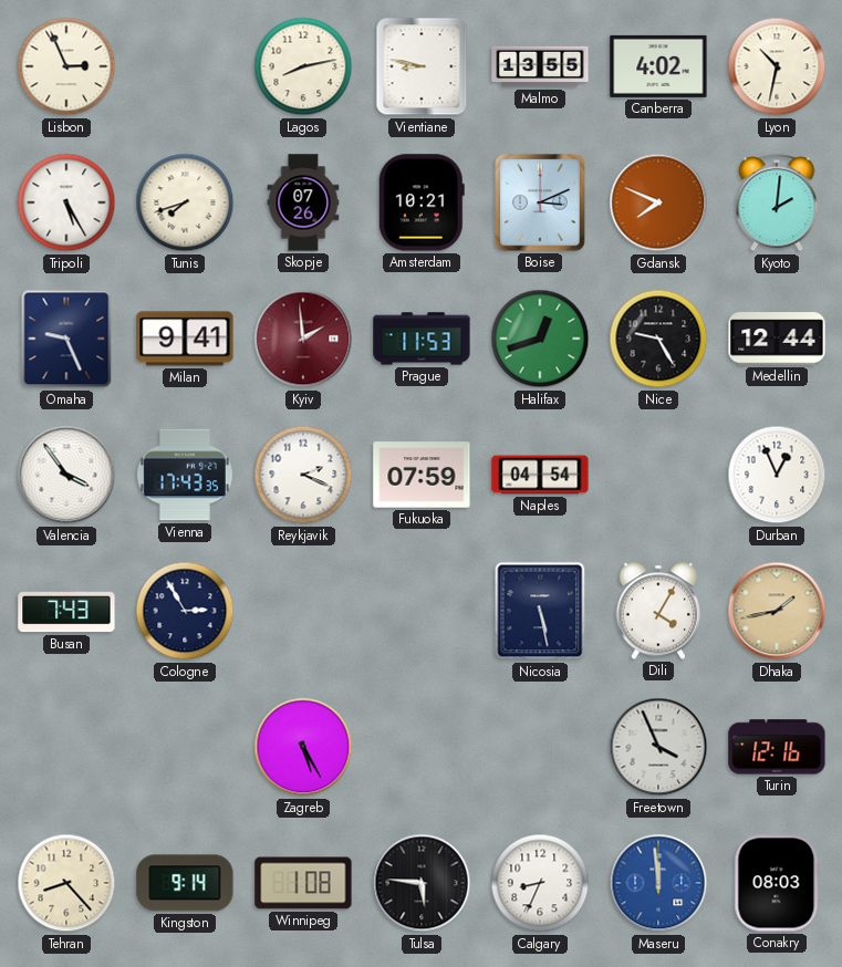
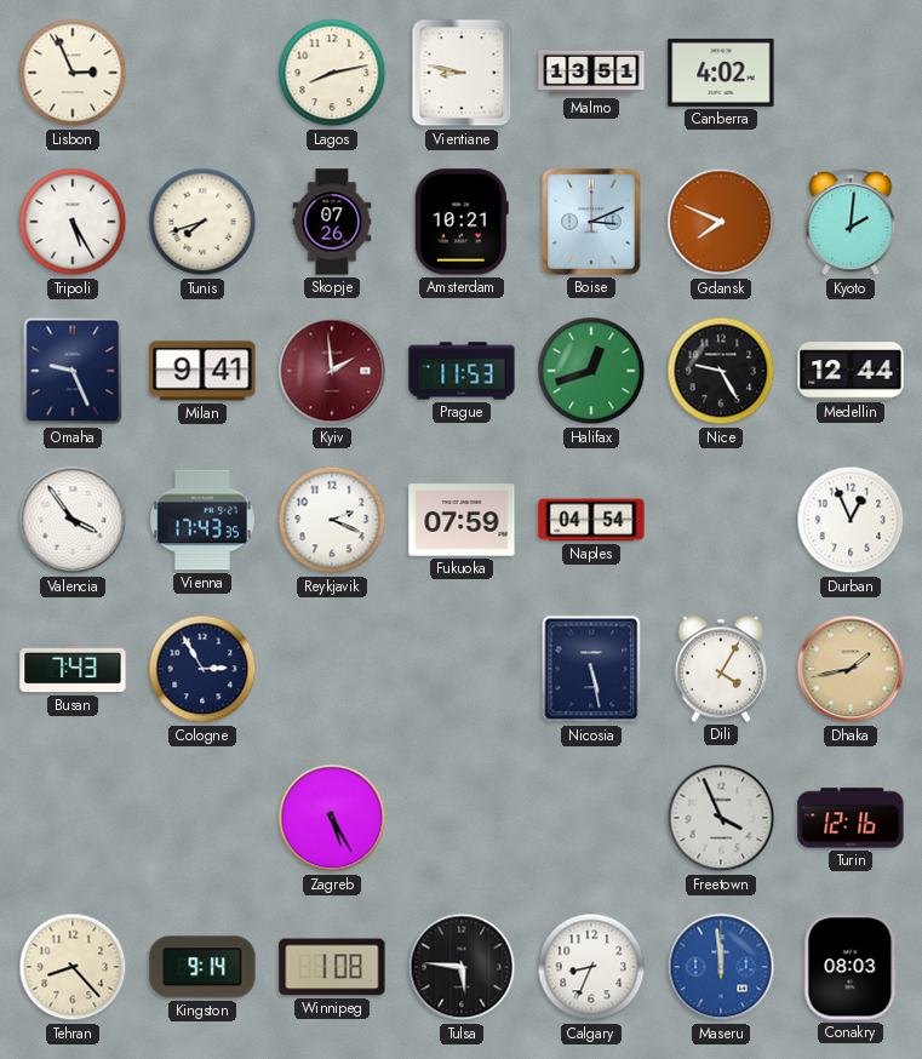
Malmo: 13:55 -> 13:51
Lyon: 10:32 -> none
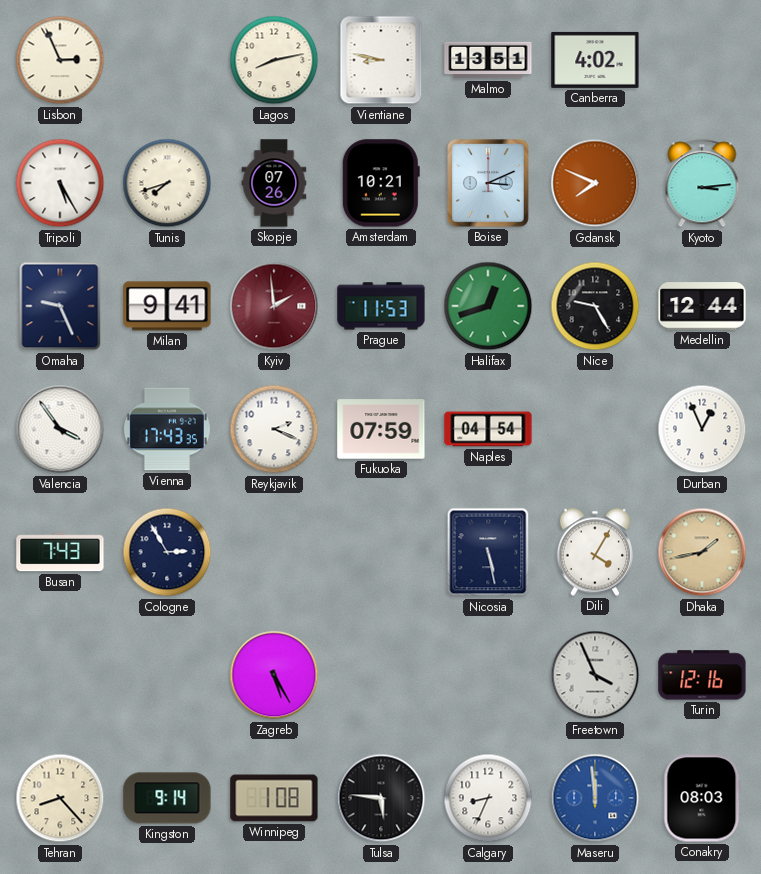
Kyoto: 2:01 -> 3:14
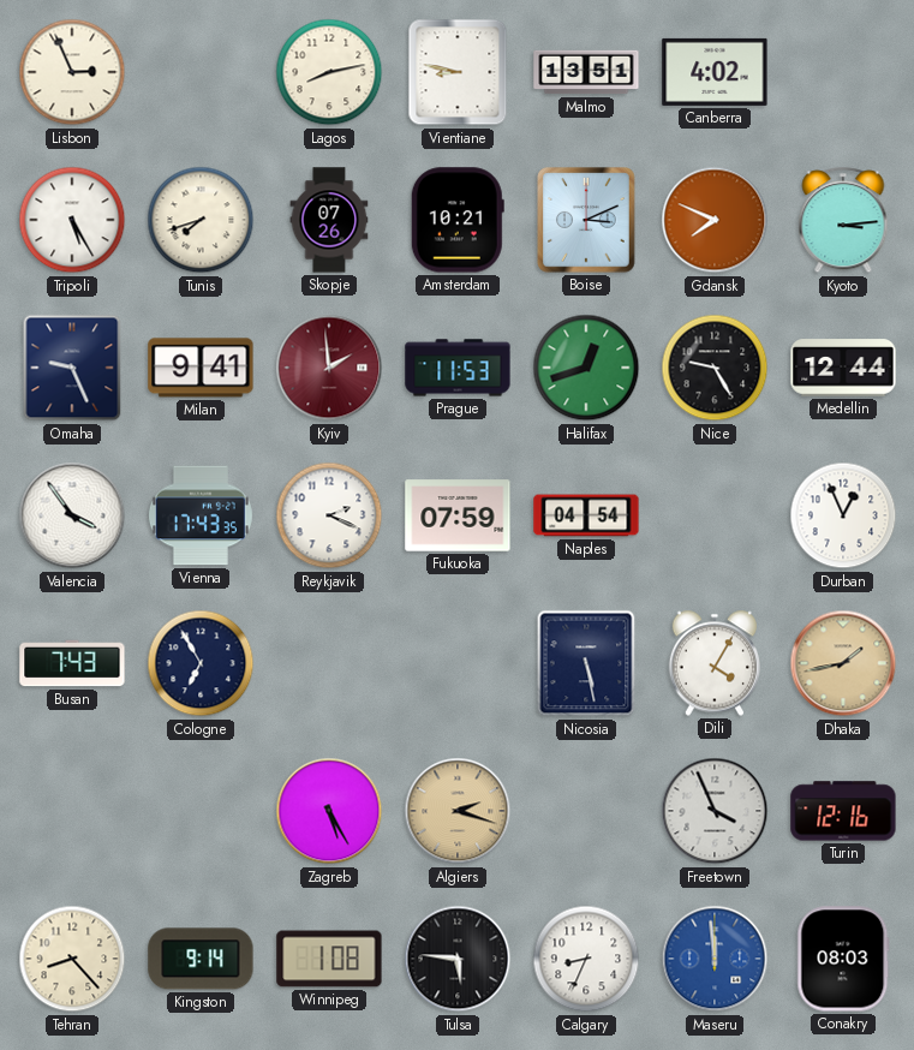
Cologne: 2:55 -> 6:55
Algiers: none -> 2:18
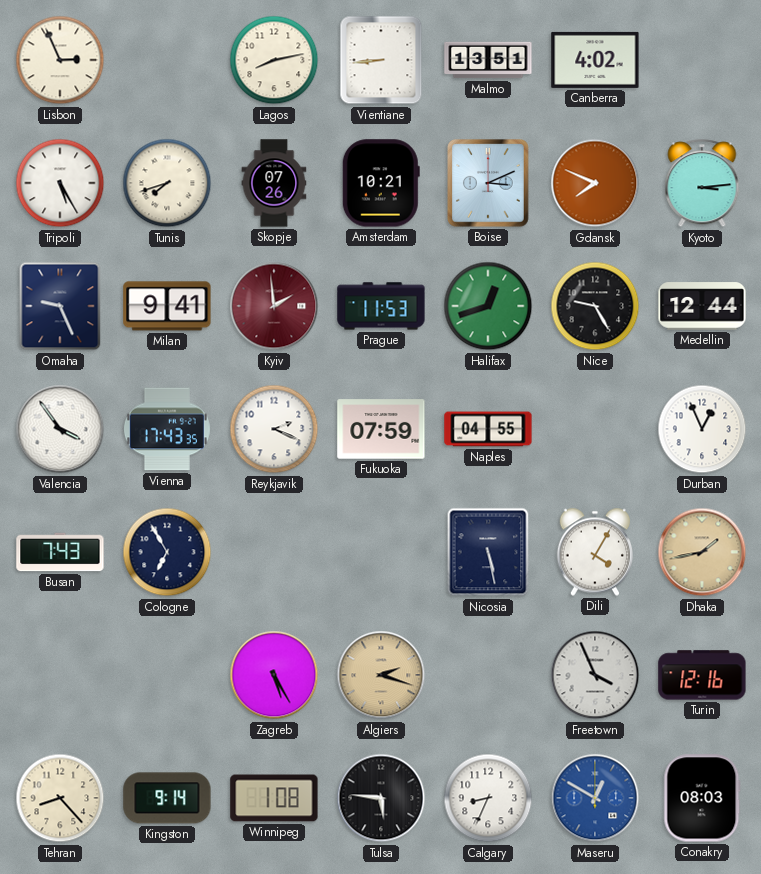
Vientiane: 8:47 -> 8:44
Naples: 04:54 -> 04:55
Maseru: 11:59 -> 12:50
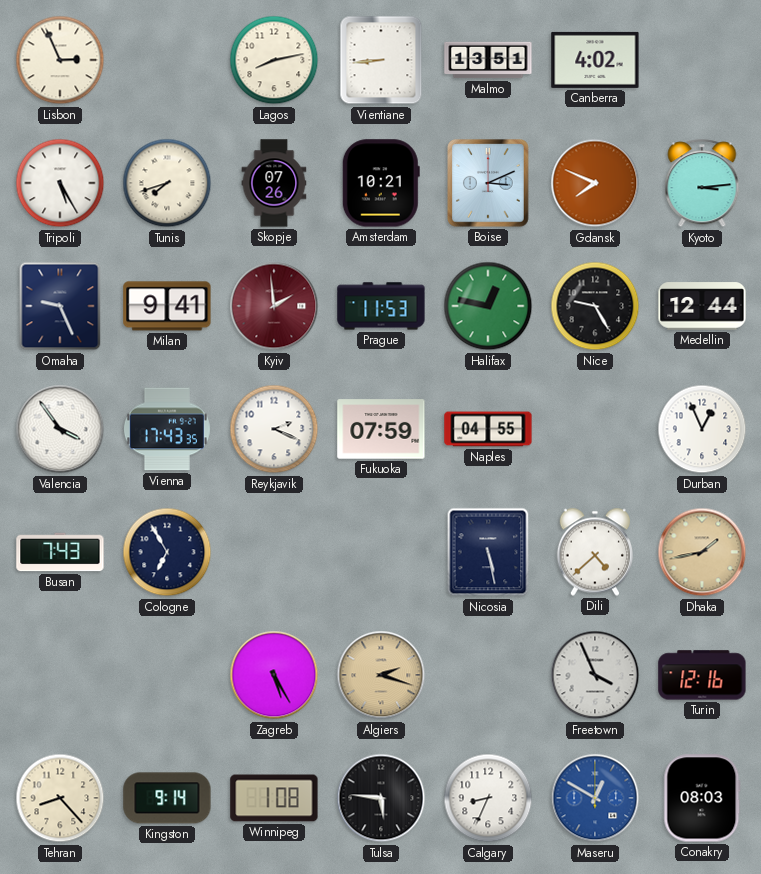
Halifax: 12:42 -> 12:47
Dili: 4:05 -> 4:38
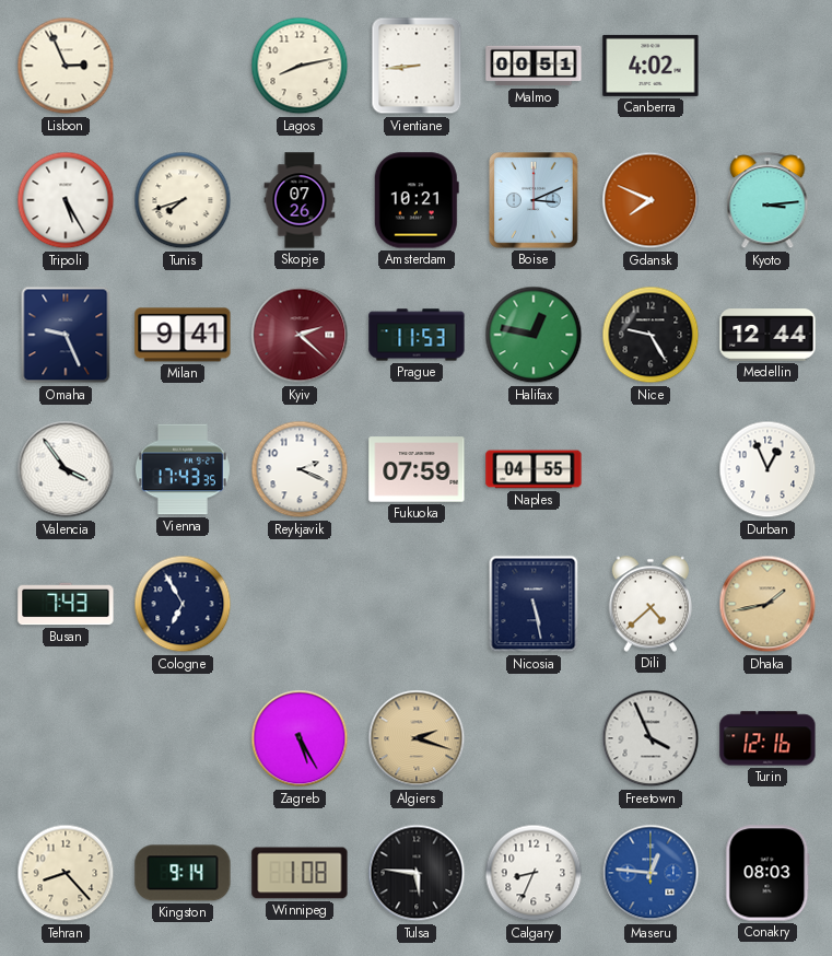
Malmo: 13:51 -> 00:51
Kyiv: 1:59 -> 2:22
Maseru: 12:50 -> 12:46
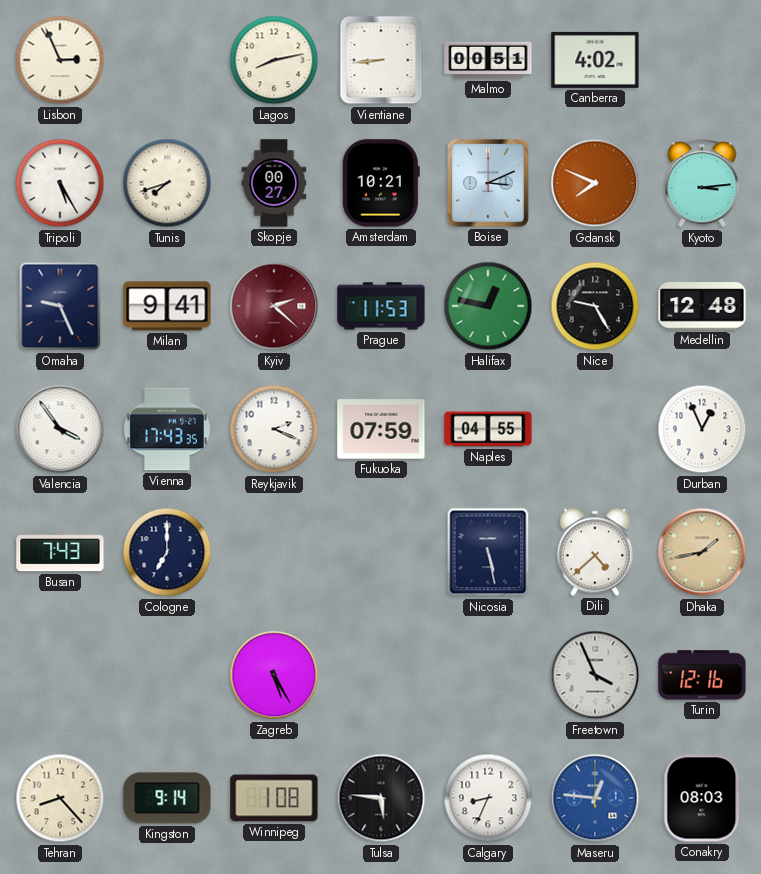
Skopje: 07:26 -> 00:27
Medellin: 12:44 -> 12:48
Cologne: 6:55 -> 7:00
Algiers: 2:18 -> none
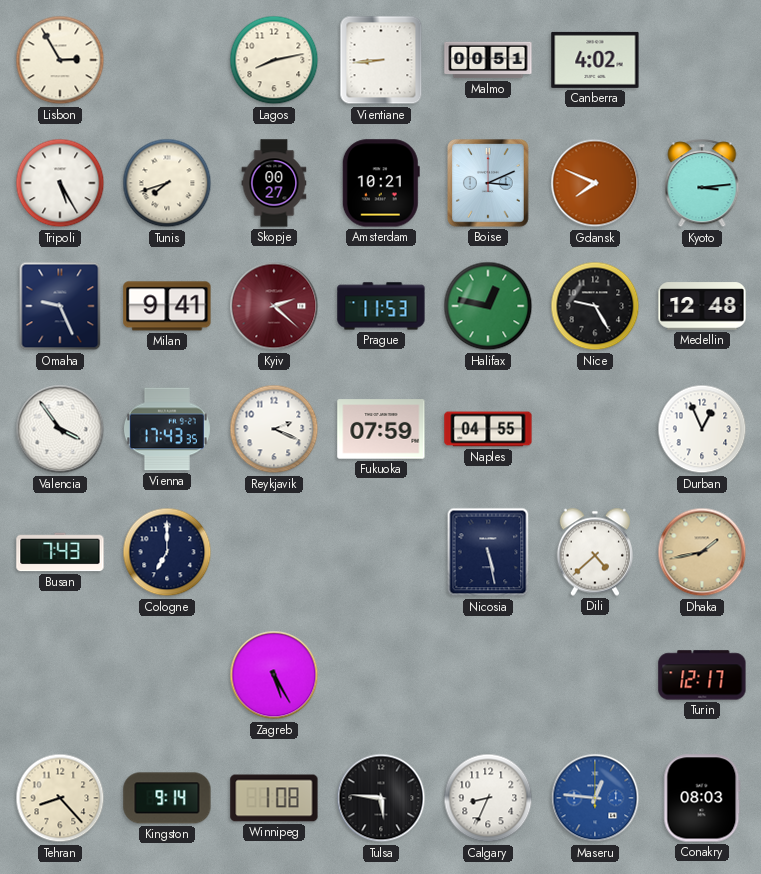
Lisbon: 2:56 -> 2:55
Freetown: 3:56 -> none
Turin: 12:16 -> 12:17
